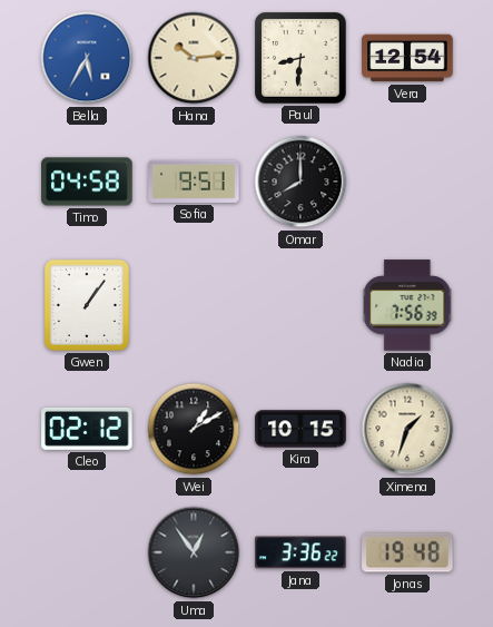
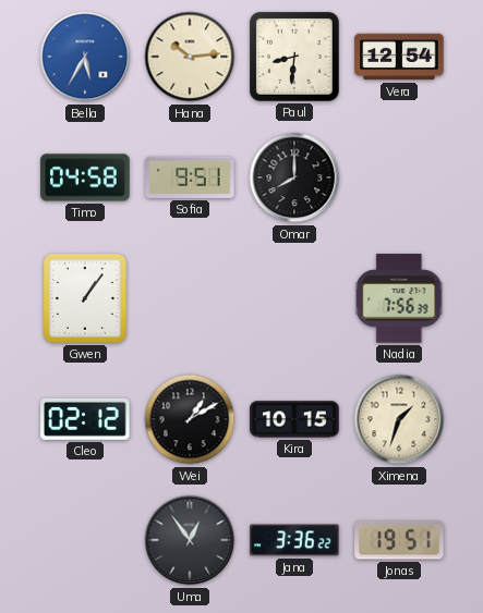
Jonas: 19:48 -> 19:51
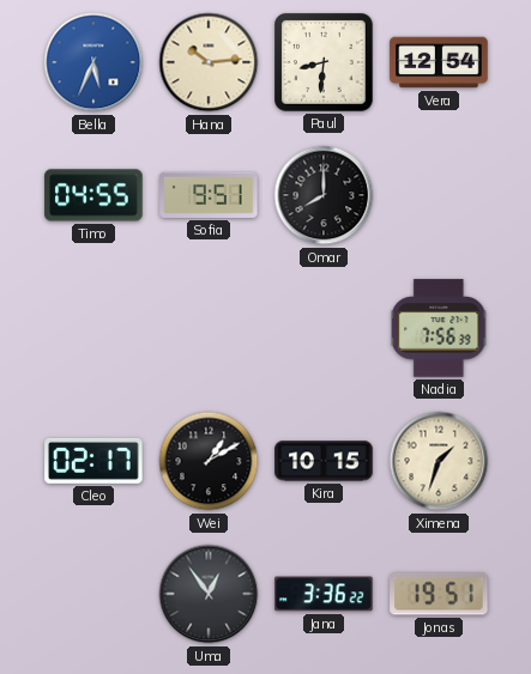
Bella: 5:35 -> 5:34
Timo: 04:58 -> 04:55
Gwen: 1:06 -> none
Cleo: 02:12 -> 02:17
